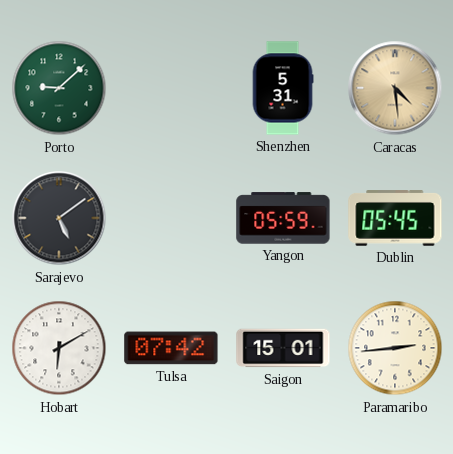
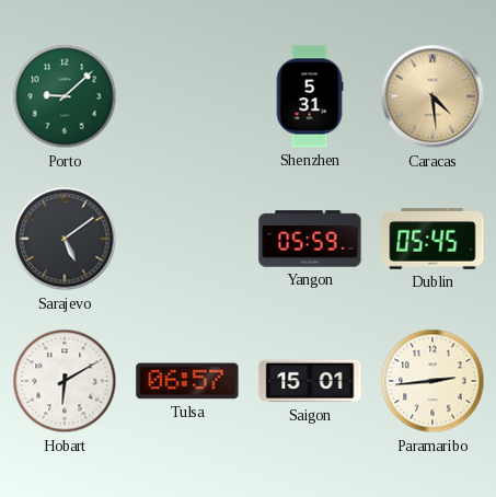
Tulsa: 07:42 -> 06:57
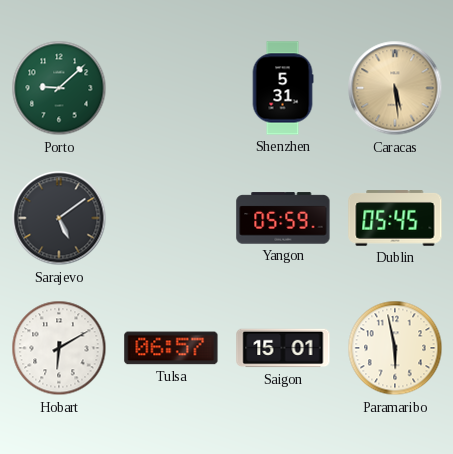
Caracas: 4:29 -> 5:29
Paramaribo: 2:44 -> 5:58
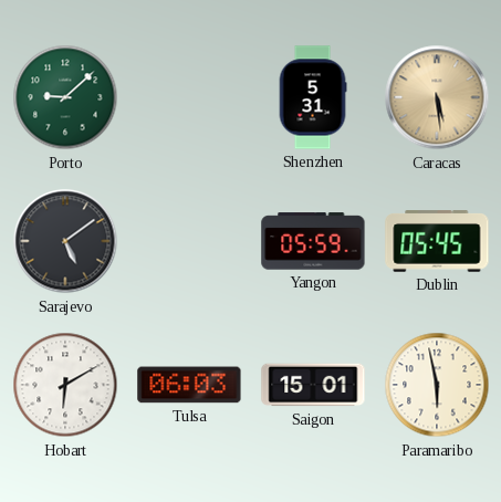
Tulsa: 06:57 -> 06:03
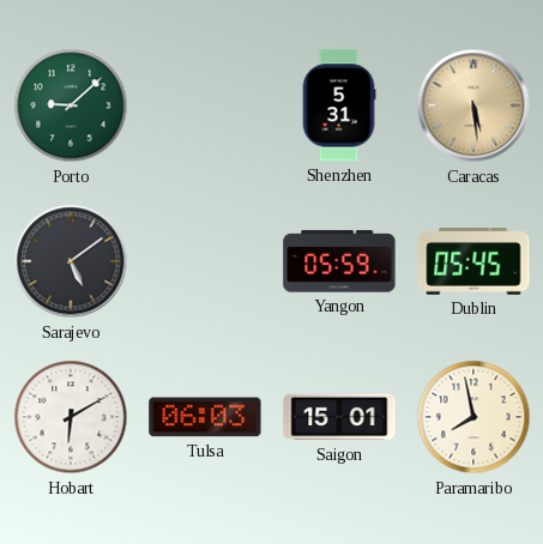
Paramaribo: 5:58 -> 7:58
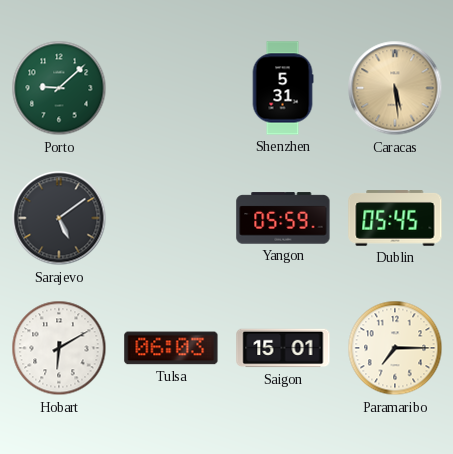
Paramaribo: 7:58 -> 7:15
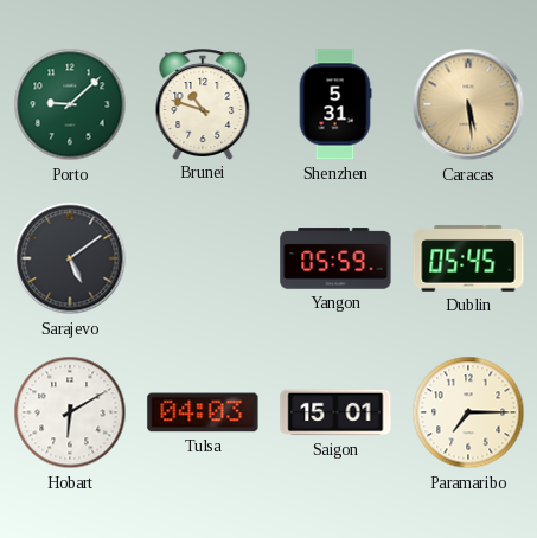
Brunei: none -> 10:48
Tulsa: 06:03 -> 04:03
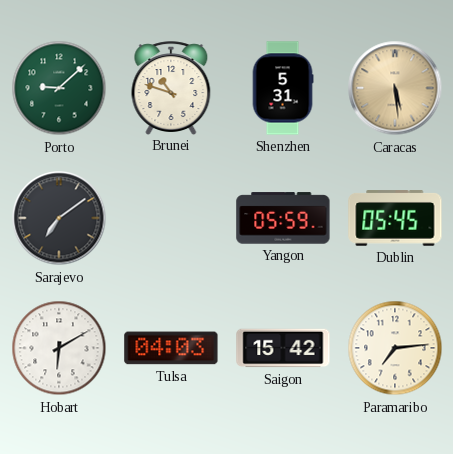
Sarajevo: 5:09 -> 7:09
Saigon: 15:01 -> 15:42
Paramaribo: 7:15 -> 7:14
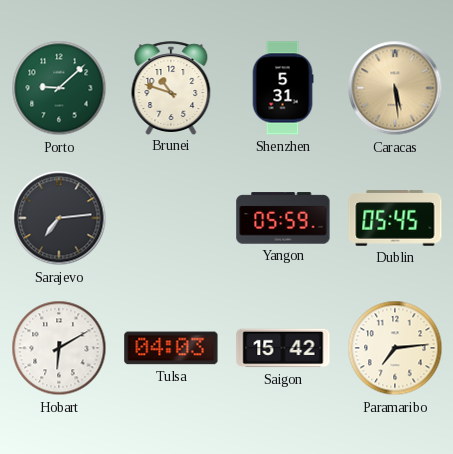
Sarajevo: 7:09 -> 7:14
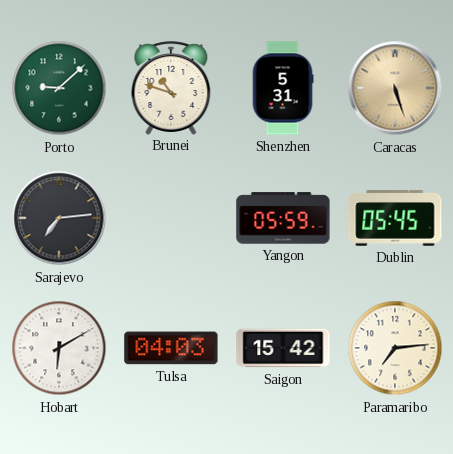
Caracas: 5:29 -> 5:27
